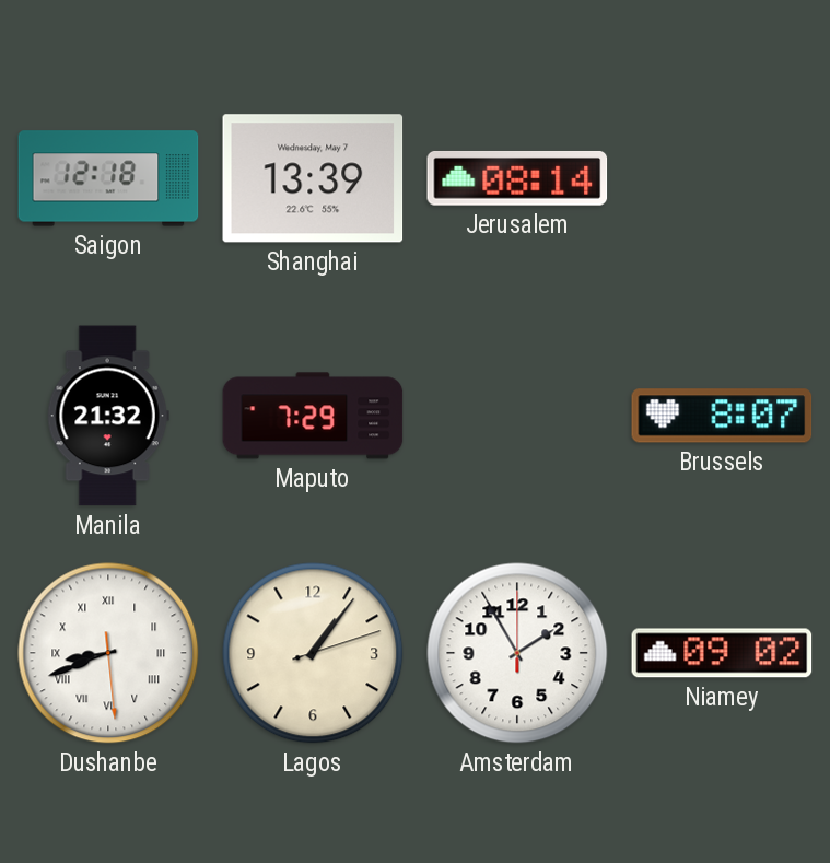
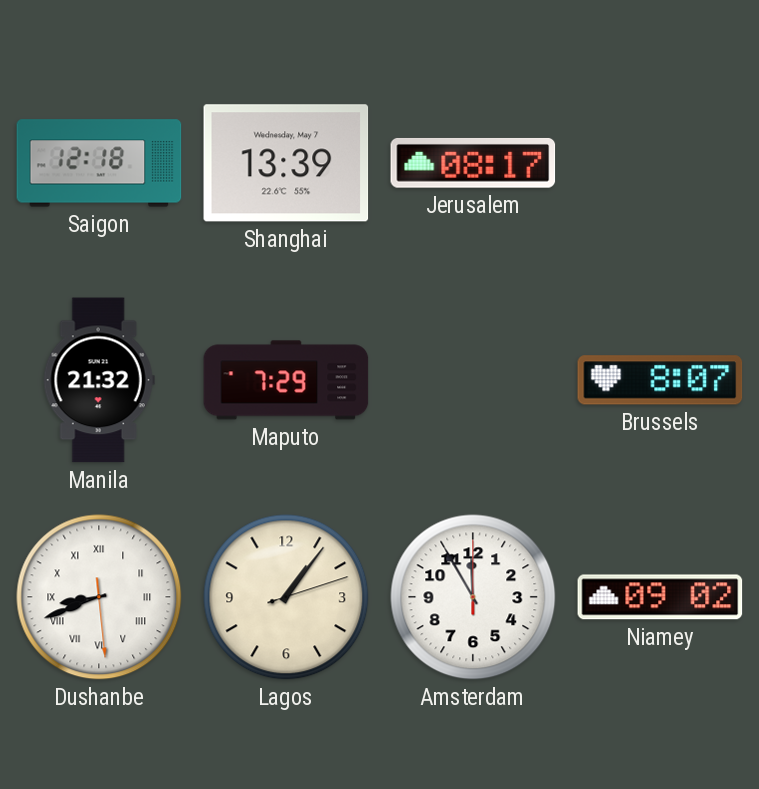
Jerusalem: 08:14 -> 08:17
Amsterdam: 1:55 -> 11:55
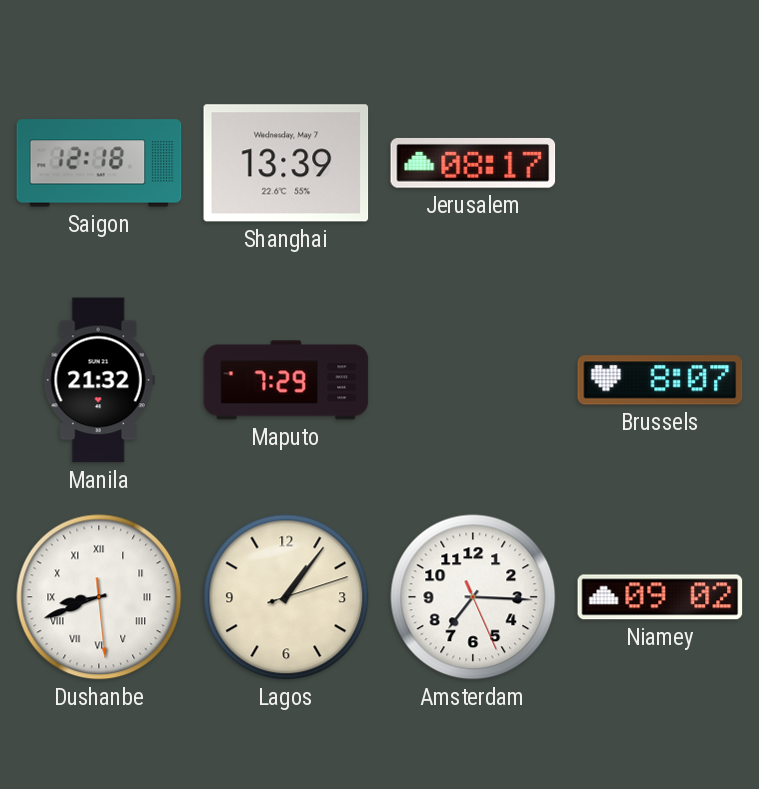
Amsterdam: 11:55 -> 7:15
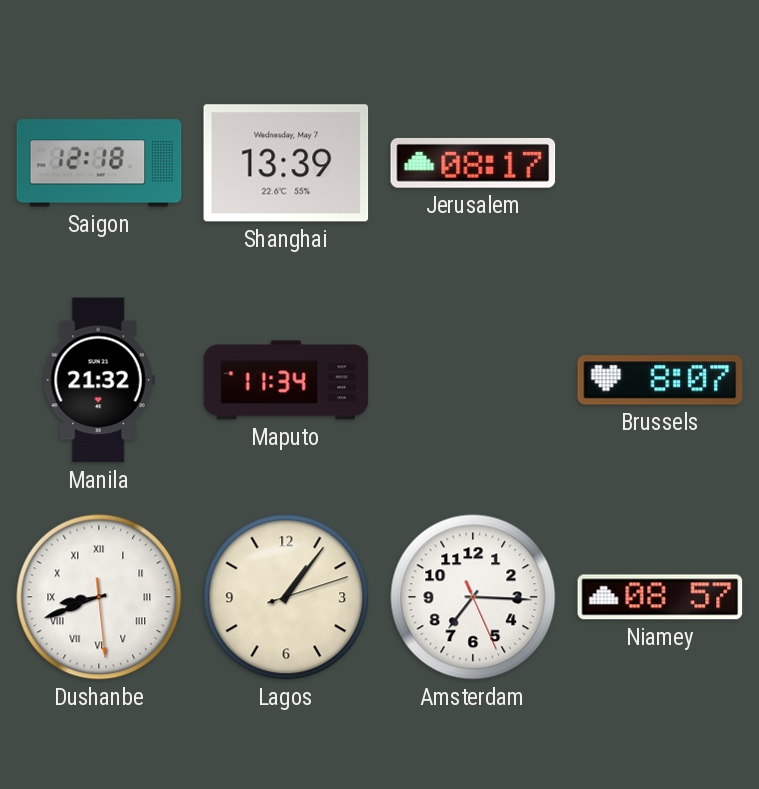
Maputo: 7:29 -> 11:34
Niamey: 09:02 -> 08:57
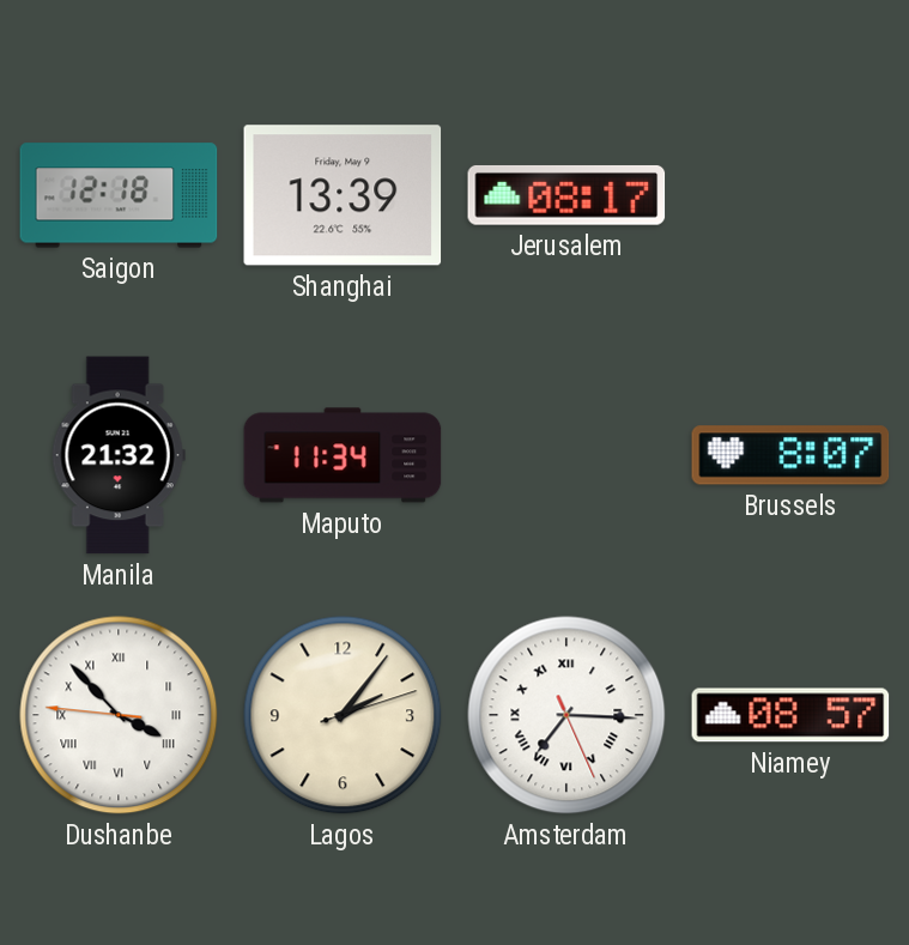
Shanghai date: Wednesday, May 7 -> Friday, May 9
Dushanbe: 8:41 -> 3:52
Lagos: 1:06 -> 2:06
Amsterdam numerals: Arabic -> Roman
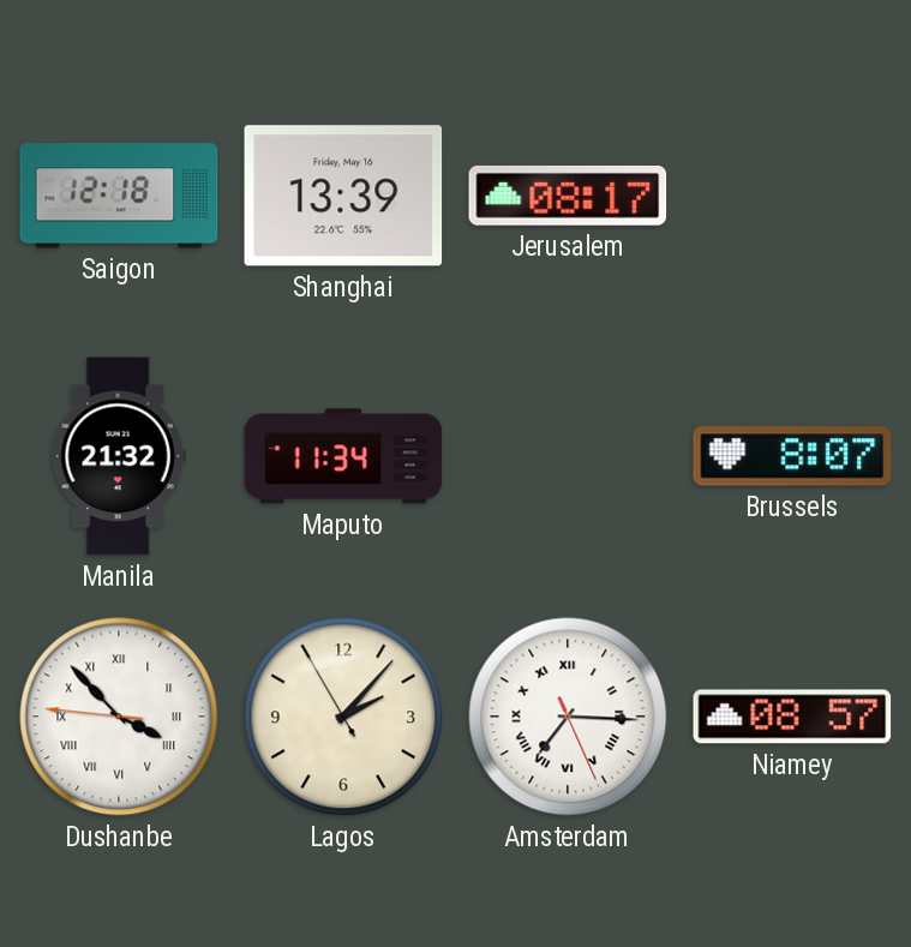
Shanghai date: Friday, May 9 -> Friday, May 16
Lagos: 2:06:12 -> 2:06:55
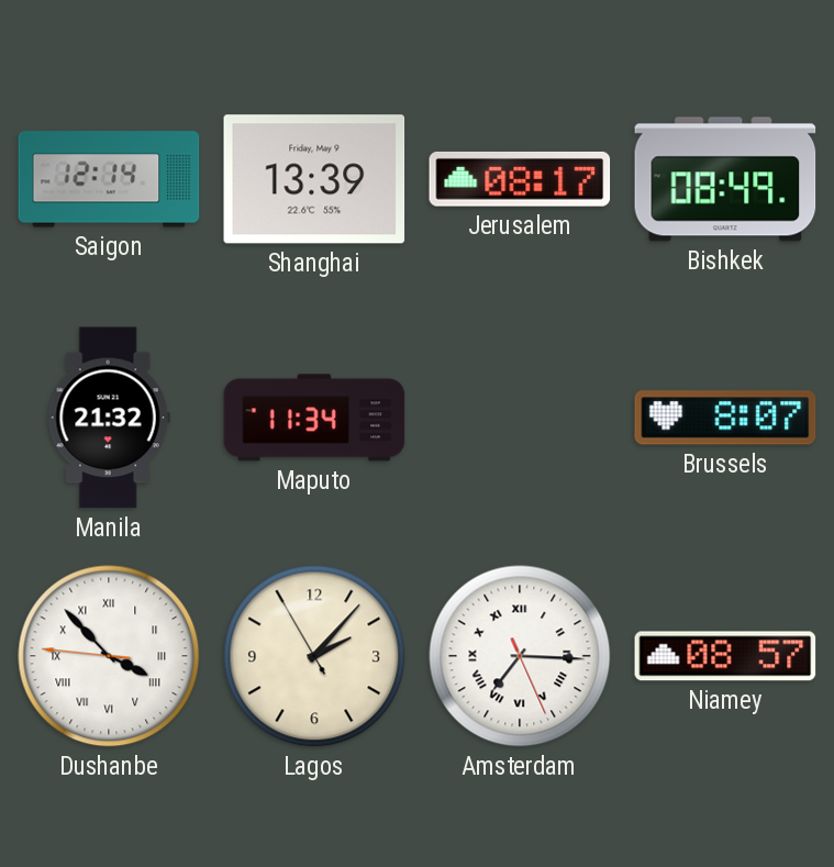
Saigon: 12:18 -> 12:14
Shanghai date: Friday, May 16 -> Friday, May 9
Bishkek: none -> 08:49
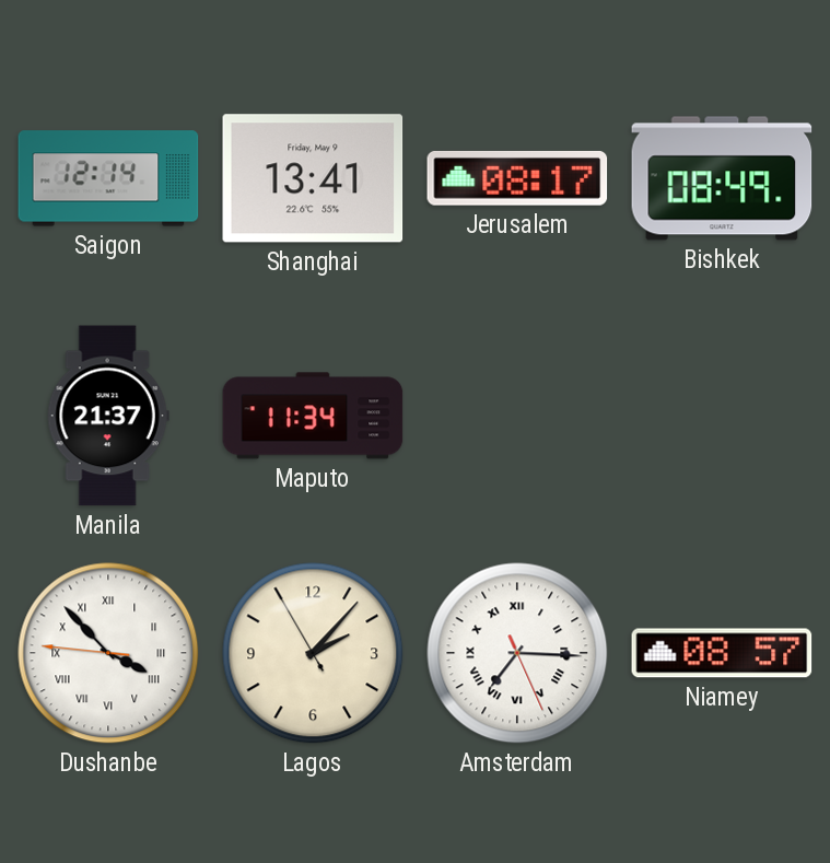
Shanghai: 13:39 -> 13:41
Manila: 21:32 -> 21:37
Brussels: 8:07 -> none
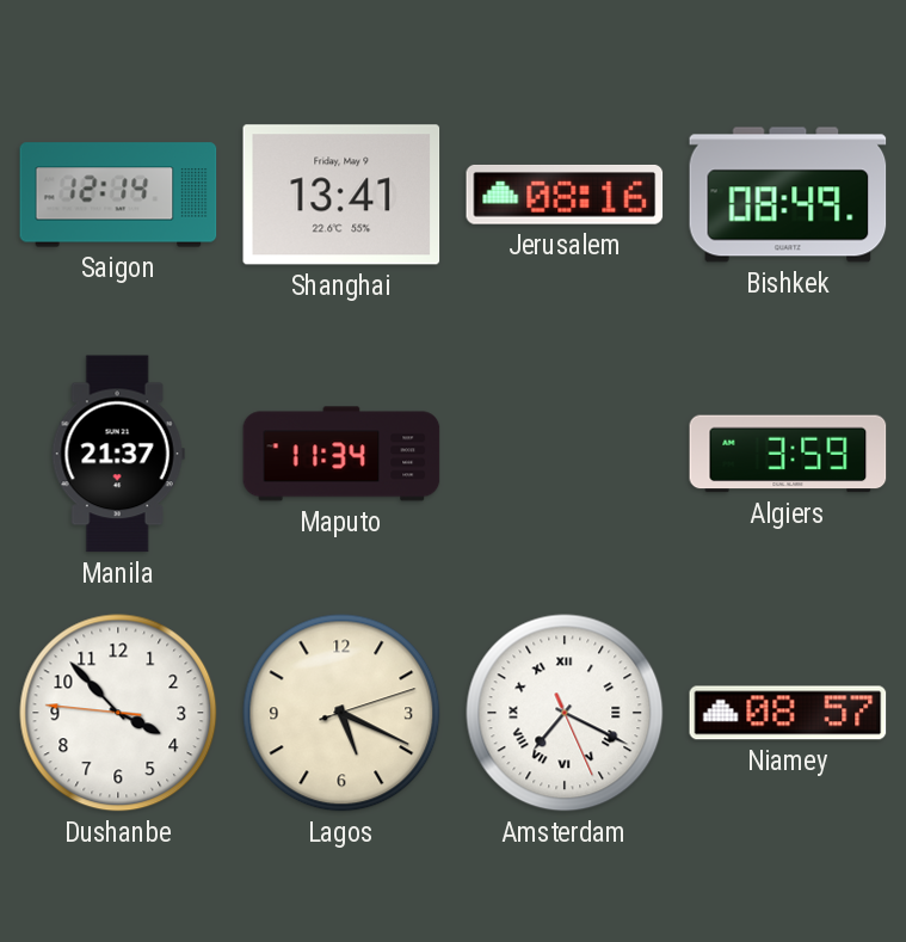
Jerusalem: 08:17 -> 08:16
Algiers: none -> 3:59
Dushanbe numerals: Roman -> Arabic
Lagos: 2:06 -> 5:19
Amsterdam: 7:15 -> 7:19
